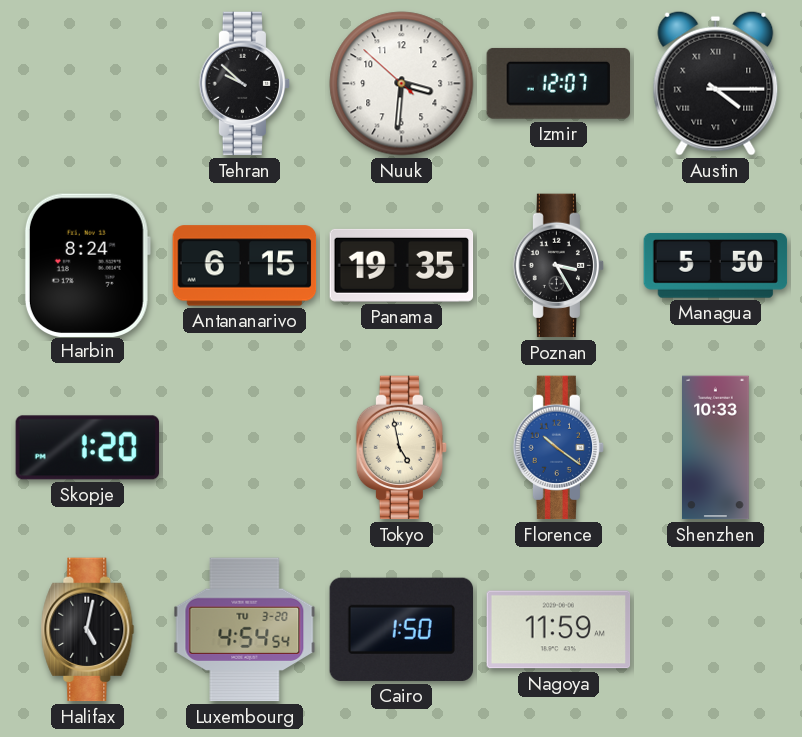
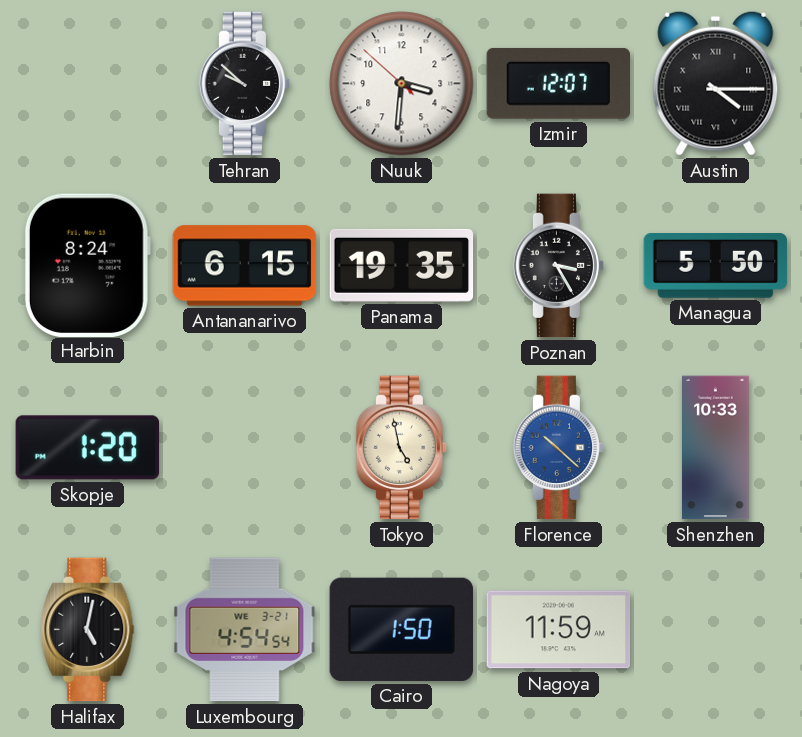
Florence: 10:21 -> 10:22
Luxembourg date: TU 3-20 -> WE 3-21
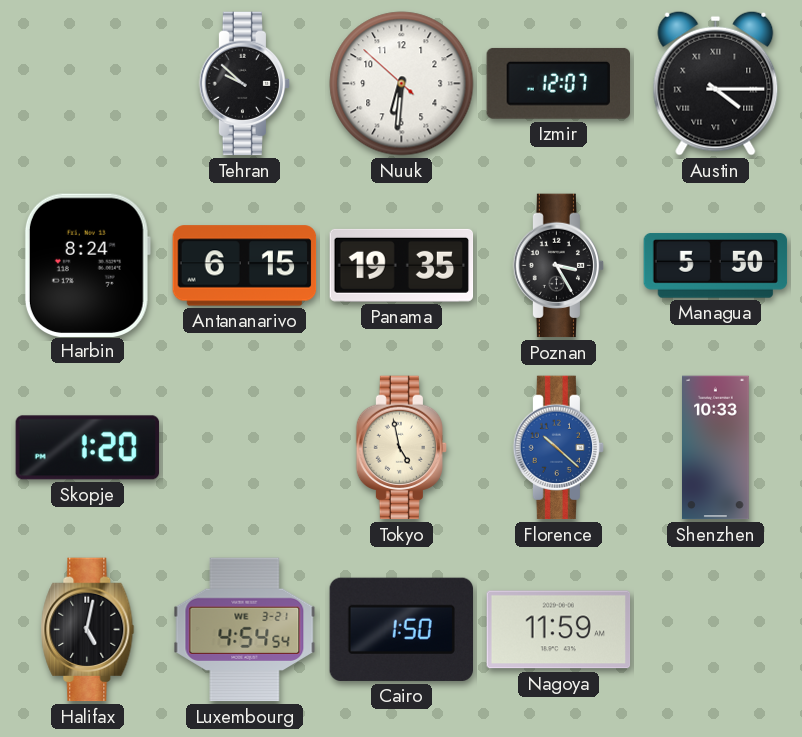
Nuuk: 3:30 -> 6:30
